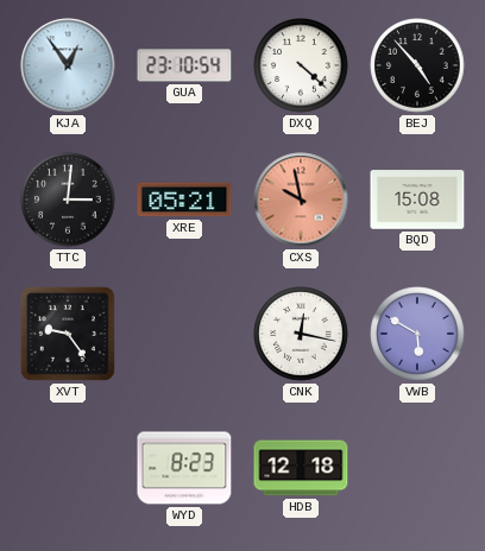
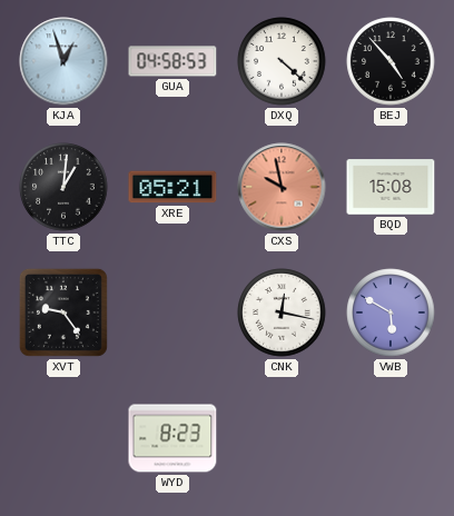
KJA: 12:54 -> 12:57
GUA: 23:10 -> 04:58
TTC: 3:01 -> 1:01
HDB: 12:18 -> none
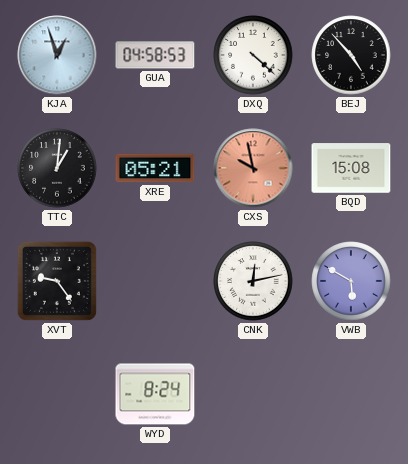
CNK: 12:17 -> 12:13
WYD: 8:23 -> 8:24
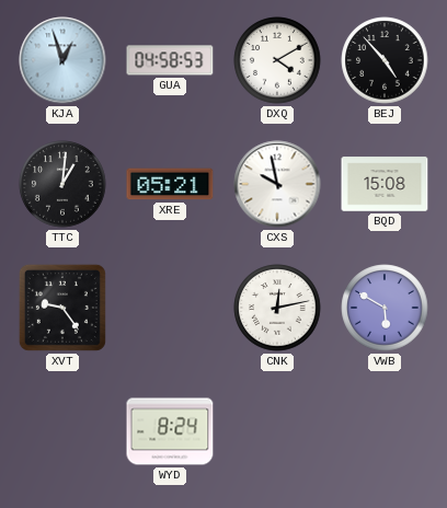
DXQ: 4:22 -> 4:10
CXS dial: salmon -> white
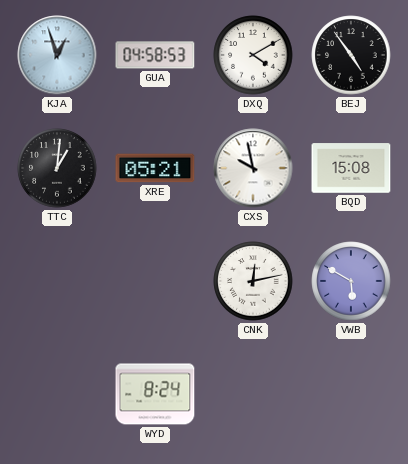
BEJ: 4:53 -> 4:54
XVT: 9:24 -> none
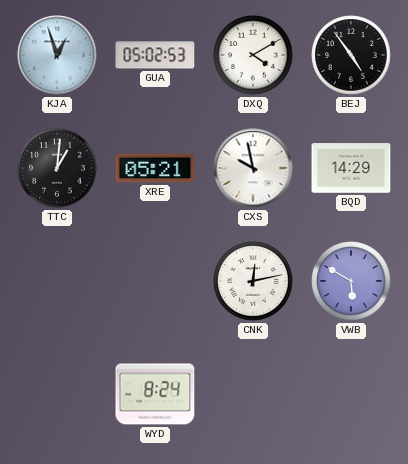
GUA: 04:58 -> 05:02
BQD: 15:08 -> 14:29
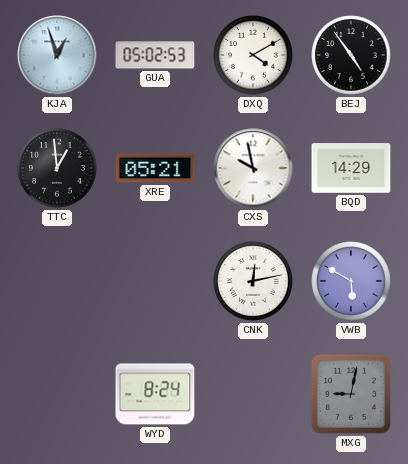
TTC: 1:01 -> 12:59
MXG: none -> 9:02
